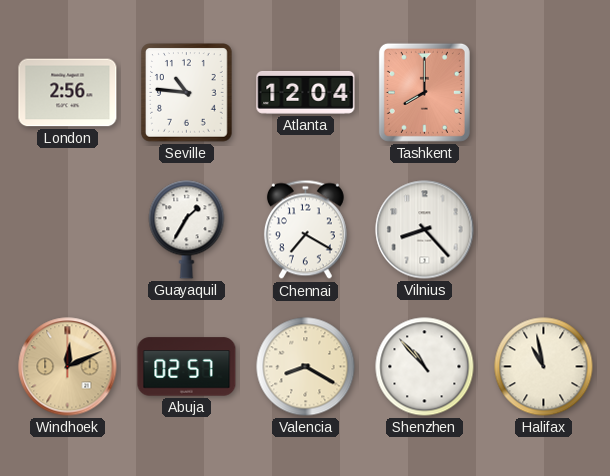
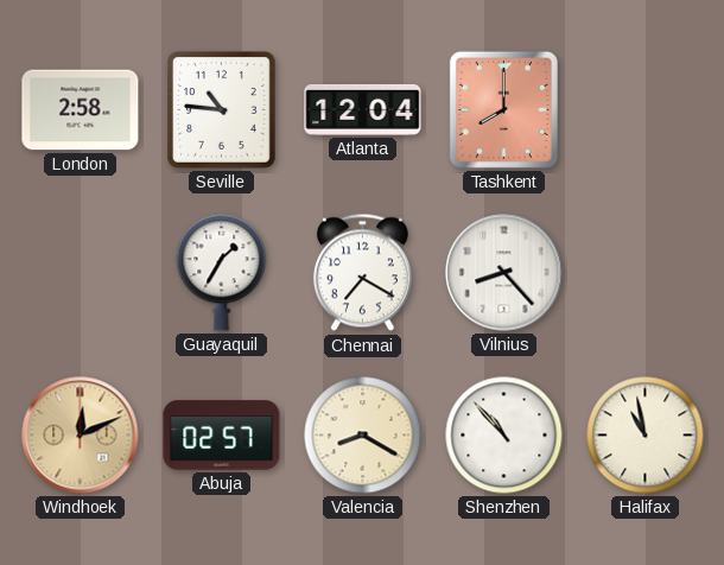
London: 2:56 -> 2:58
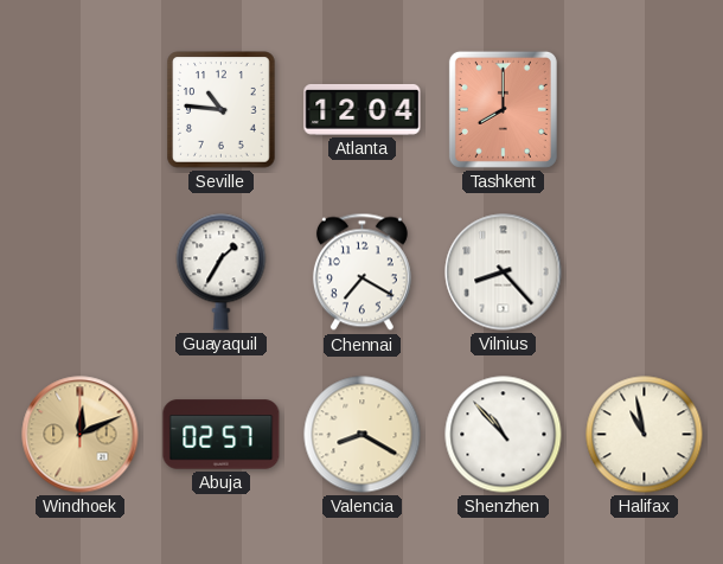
London: 2:58 -> none
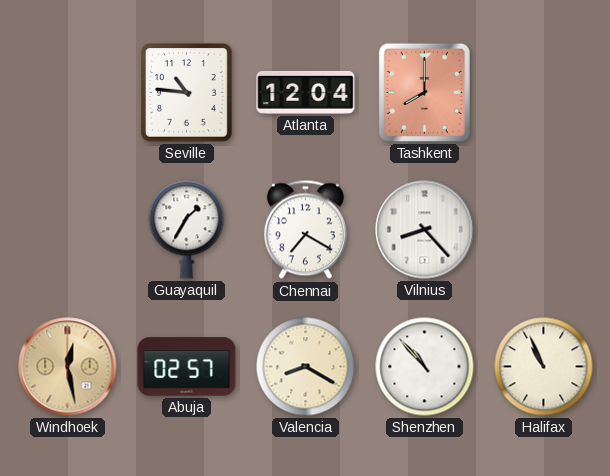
Windhoek: 12:11 -> 12:28
Halifax: 10:58 -> 10:56
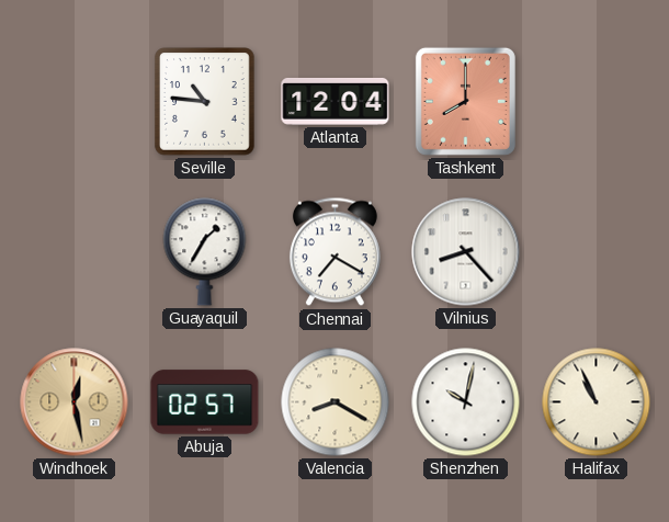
Shenzhen: 10:53 -> 10:02
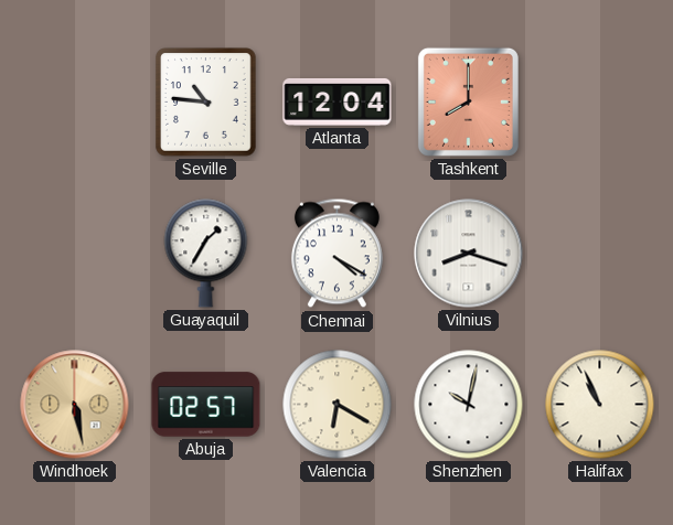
Chennai: 7:20 -> 4:20
Vilnius: 8:23 -> 8:18
Windhoek: 12:28 -> 5:28
Valencia: 8:20 -> 6:20
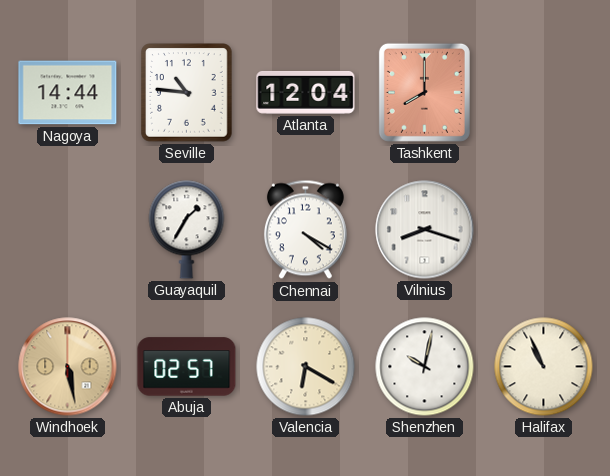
Nagoya: none -> 14:44
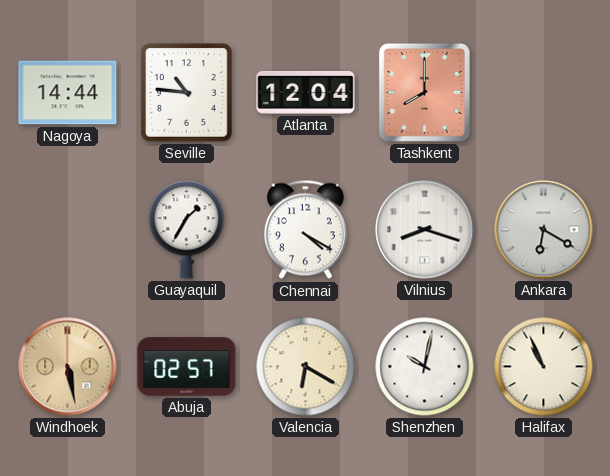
Ankara: none -> 6:20
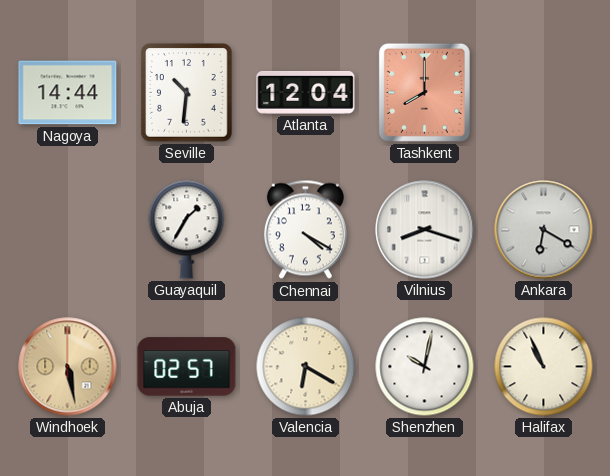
Seville: 10:46 -> 10:31
